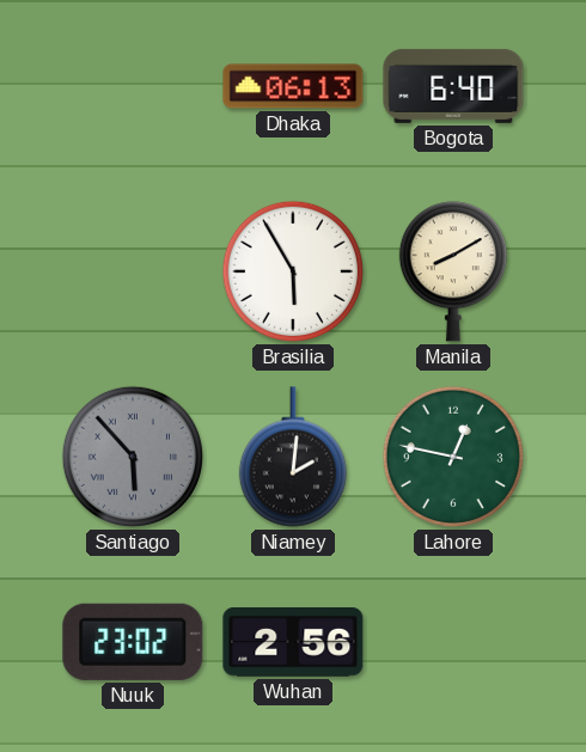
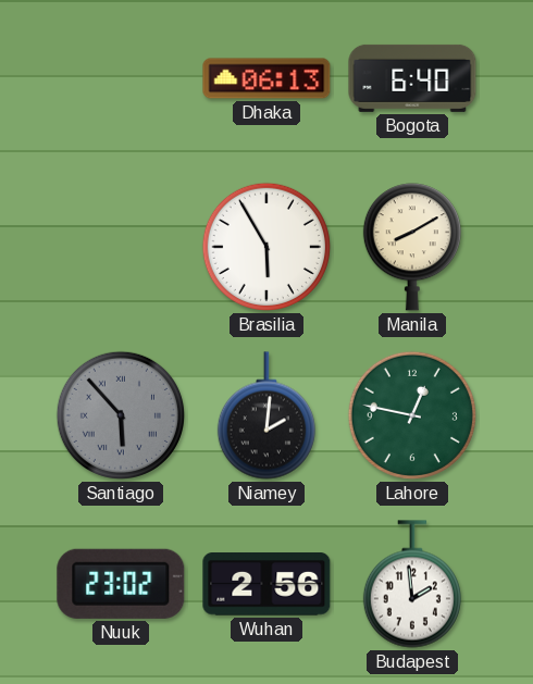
Budapest: none -> 1:59
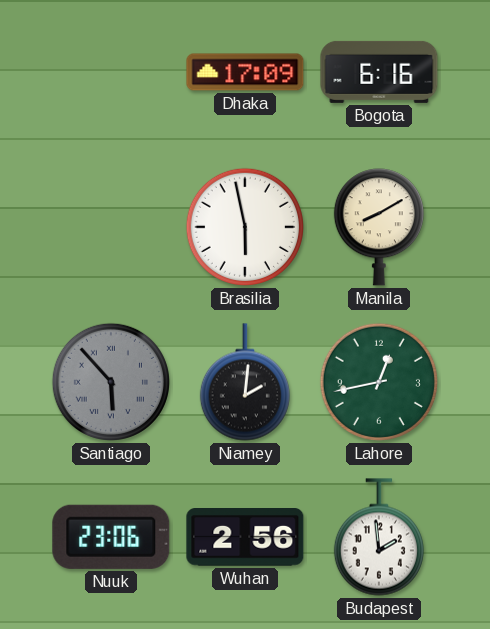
Dhaka: 06:13 -> 17:09
Bogota: 6:40 -> 6:16
Brasilia: 5:55 -> 5:58
Lahore: 12:47 -> 12:43
Nuuk: 23:02 -> 23:06
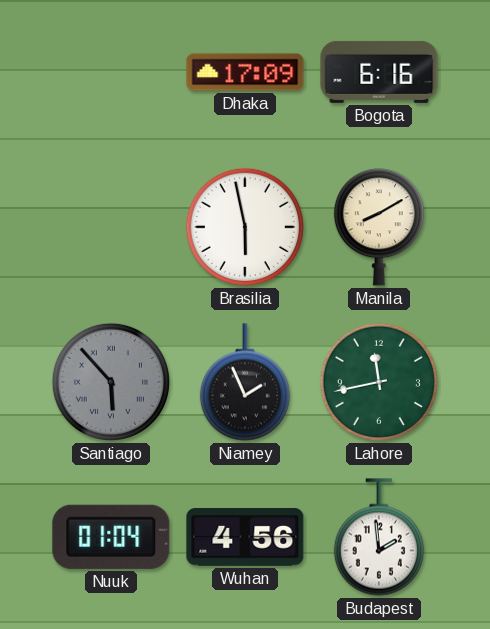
Niamey: 2:01 -> 1:56
Lahore: 12:43 -> 11:43
Nuuk: 23:06 -> 01:04
Wuhan: 2:56 -> 4:56
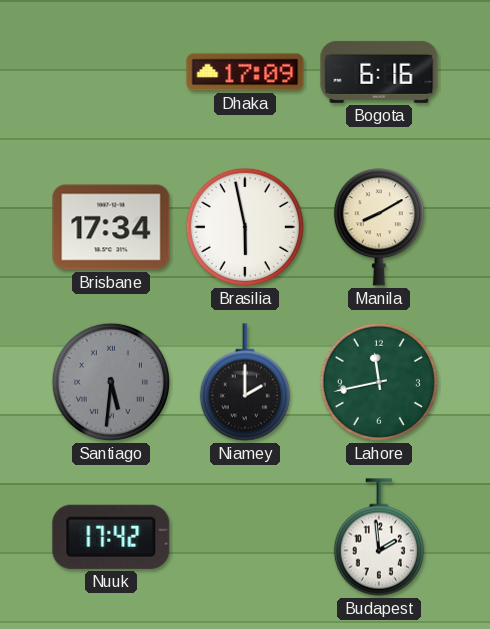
Brisbane: none -> 17:34
Santiago: 5:53 -> 5:31
Niamey: 1:56 -> 2:00
Nuuk: 01:04 -> 17:42
Wuhan: 4:56 -> none
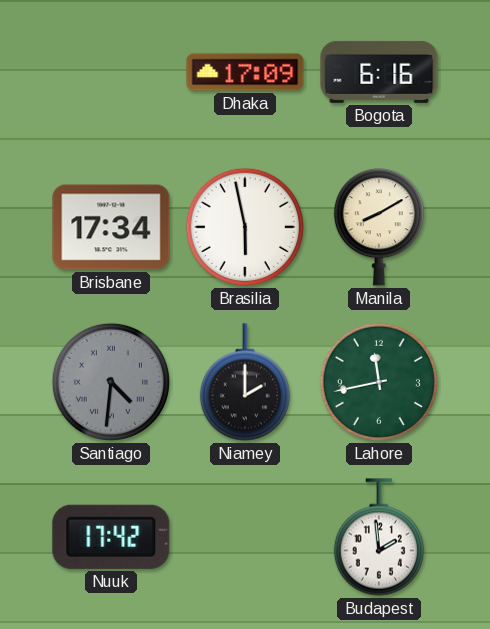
Santiago: 5:31 -> 4:31
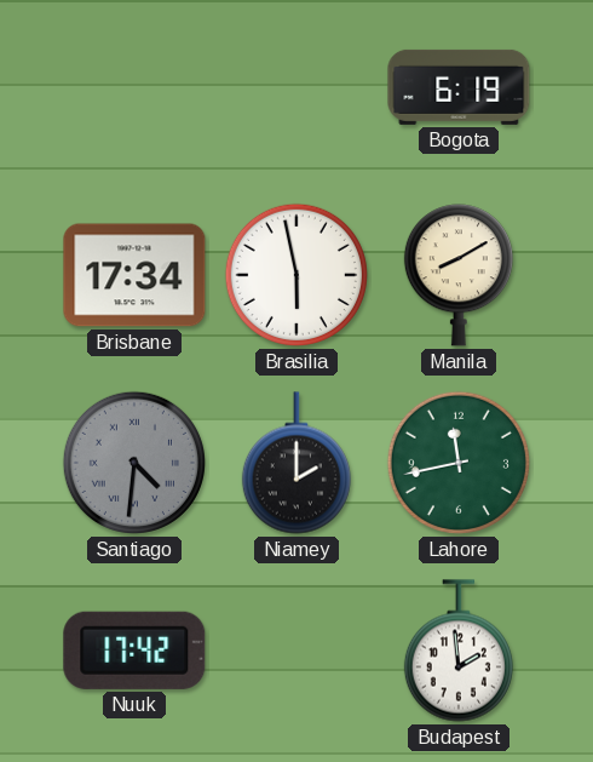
Dhaka: 17:09 -> none
Bogota: 6:16 -> 6:19
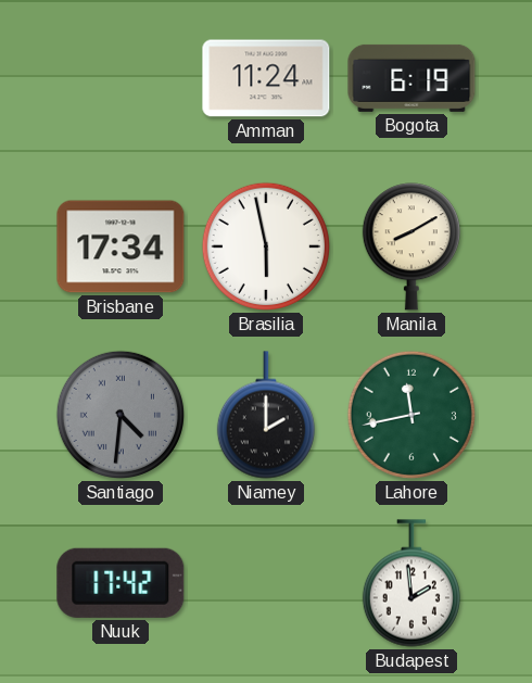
Amman: none -> 11:24
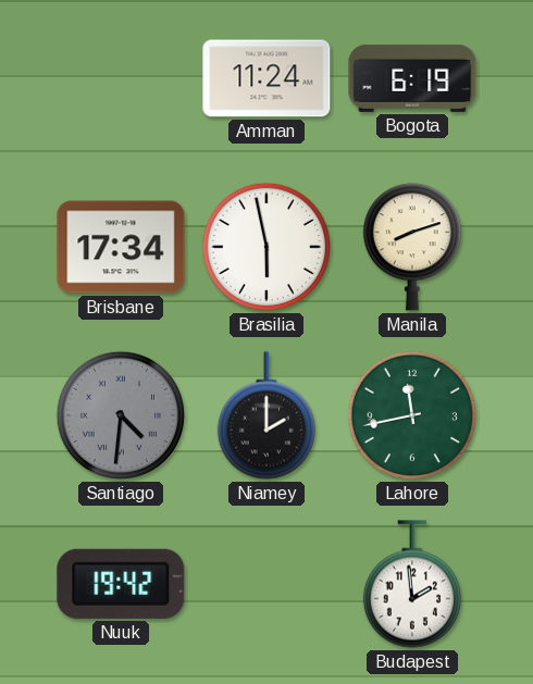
Manila: 8:10 -> 8:12
Nuuk: 17:42 -> 19:42
